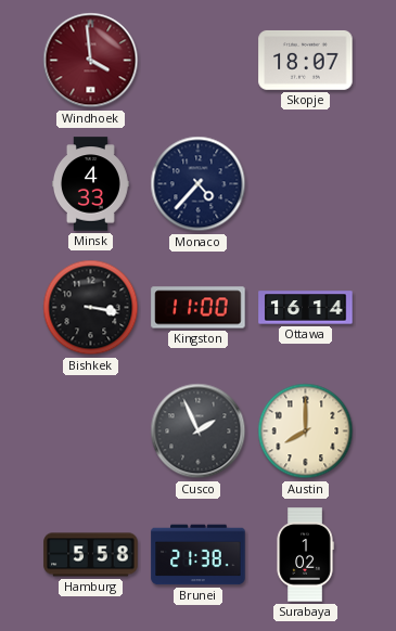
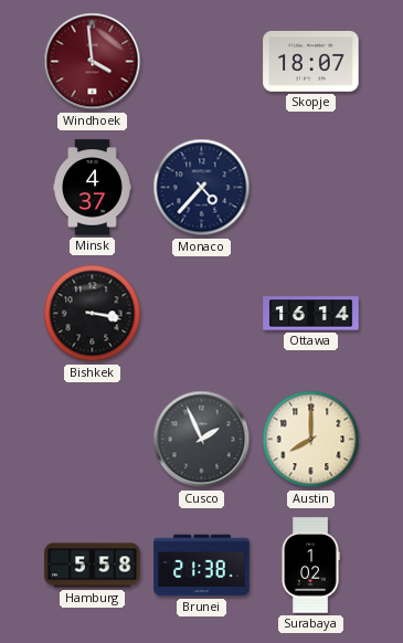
Minsk: 4:33 -> 4:37
Kingston: 11:00 -> none
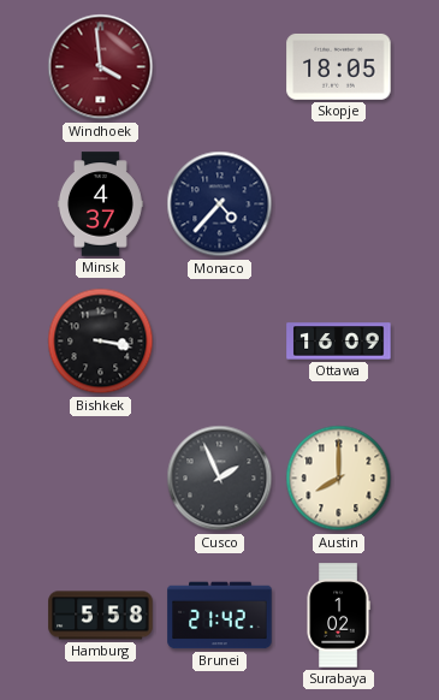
Skopje: 18:07 -> 18:05
Ottawa: 16:14 -> 16:09
Brunei: 21:38 -> 21:42
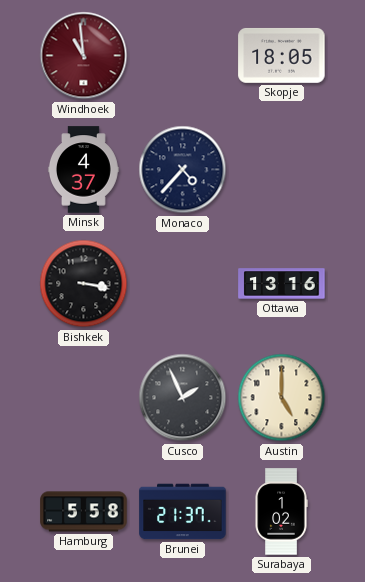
Windhoek: 3:59 -> 10:59
Ottawa: 16:09 -> 13:16
Austin: 8:00 -> 5:00
Brunei: 21:42 -> 21:37
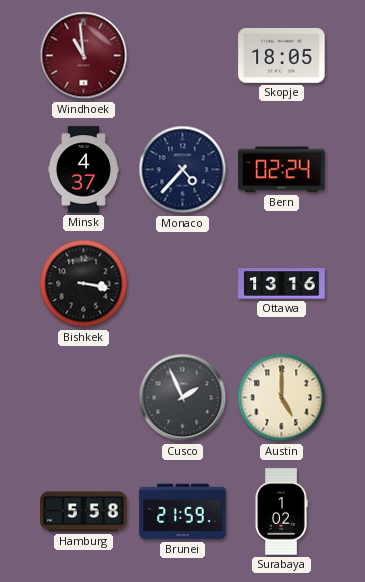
Bern: none -> 02:24
Brunei: 21:37 -> 21:59
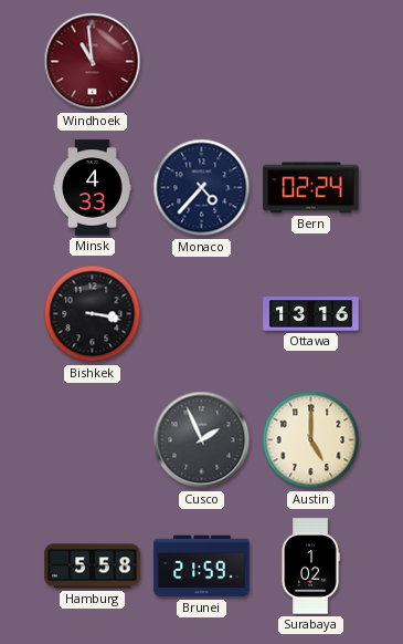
Skopje: 18:05 -> none
Minsk: 4:37 -> 4:33
